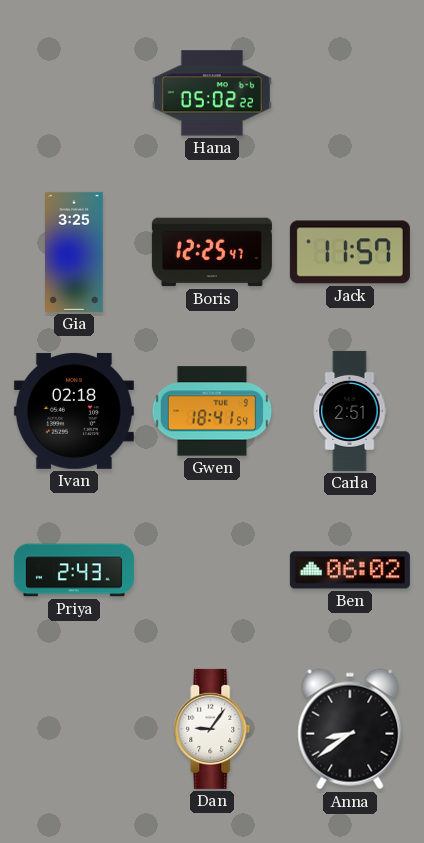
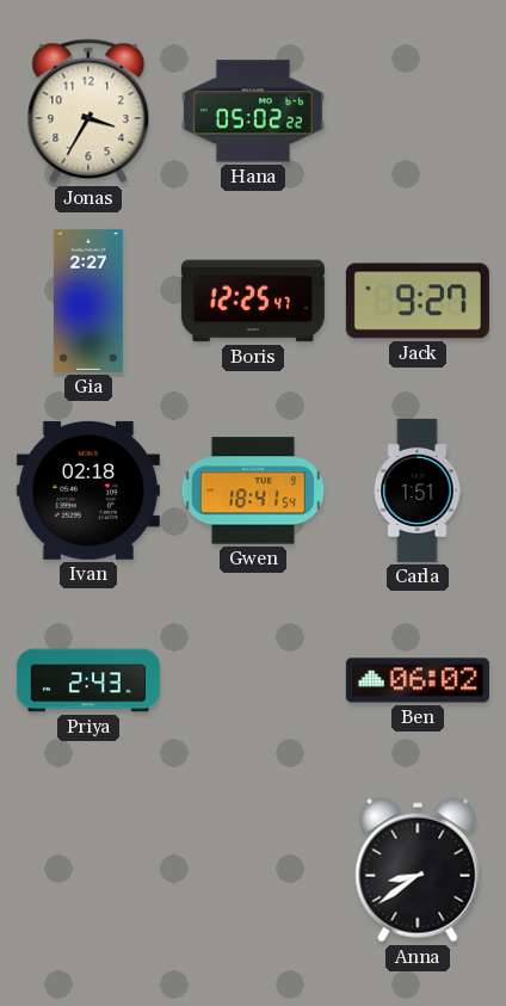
Jonas: none -> 3:35
Gia: 3:25 -> 2:27
Jack: 11:57 -> 9:27
Carla: 2:51 -> 1:51
Dan: 9:06 -> none
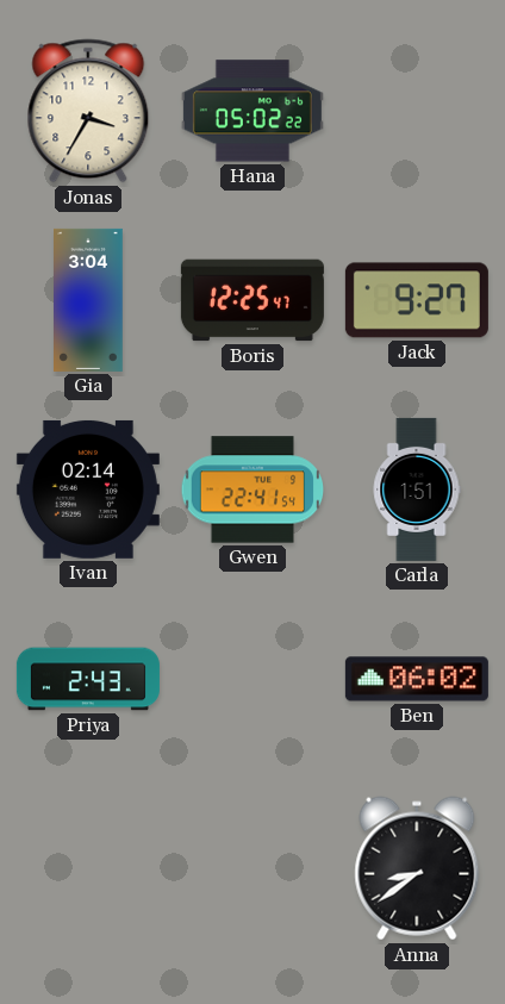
Gia: 2:27 -> 3:04
Ivan: 02:18 -> 02:14
Gwen: 18:41 -> 22:41
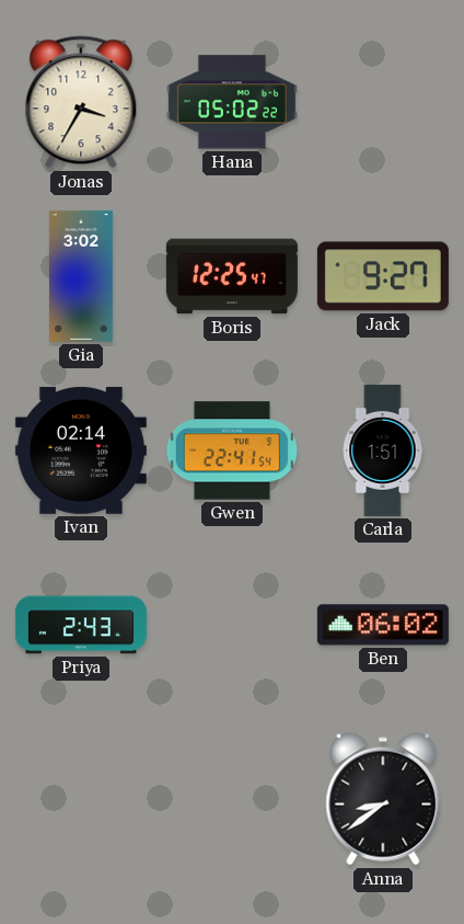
Gia: 3:04 -> 3:02
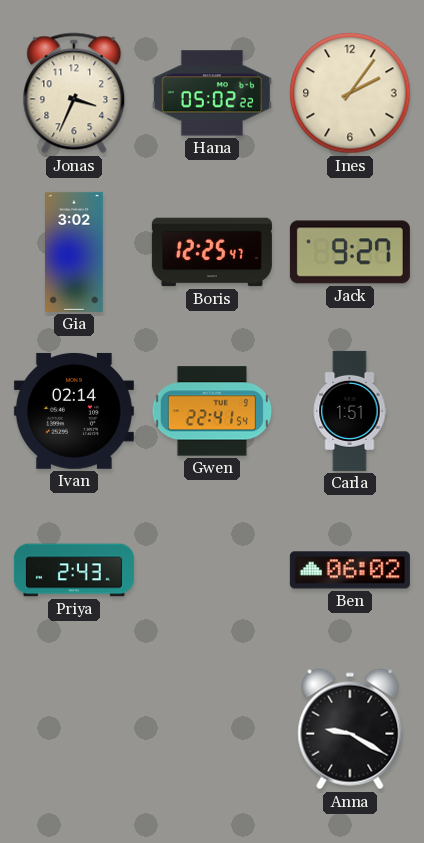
Jonas: 3:35 -> 3:34
Ines: none -> 2:06
Anna: 8:39 -> 9:20
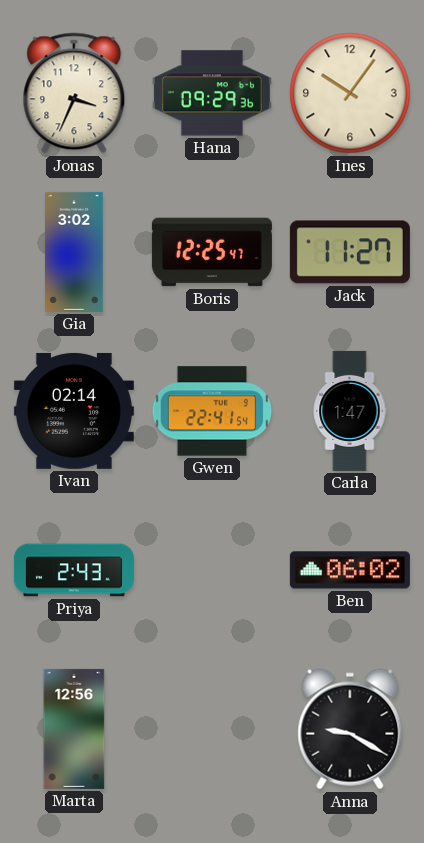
Hana: 05:02 -> 09:29
Ines: 2:06 -> 10:06
Jack: 9:27 -> 11:27
Carla: 1:51 -> 1:47
Marta: none -> 12:56
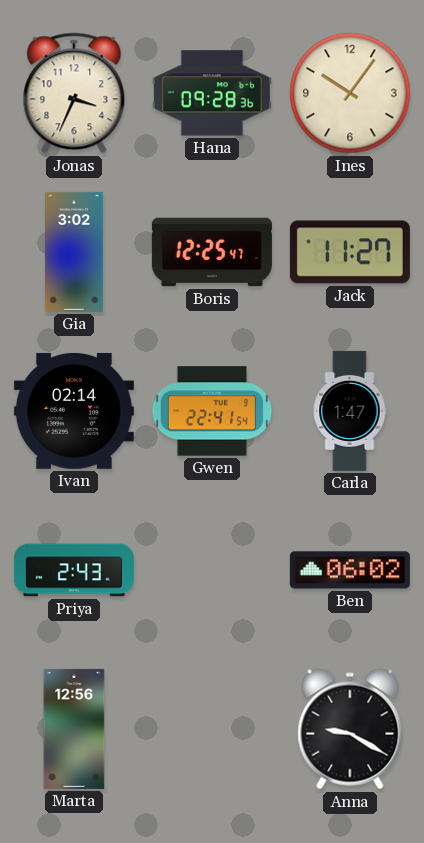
Hana: 09:29 -> 09:28
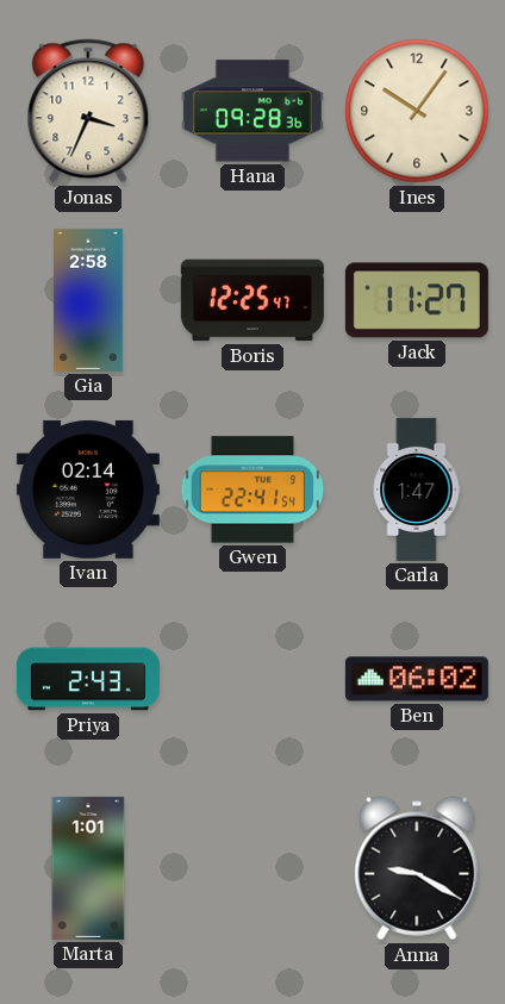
Gia: 3:02 -> 2:58
Marta: 12:56 -> 1:01
